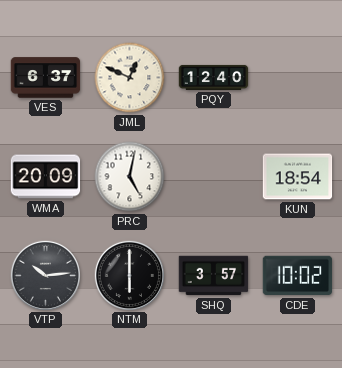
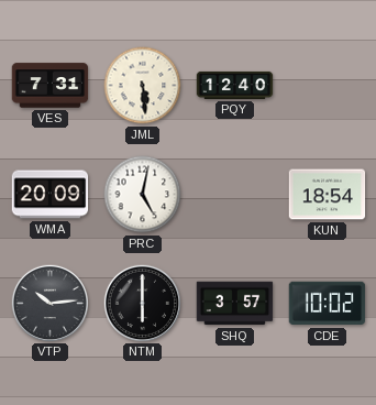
VES: 6:37 -> 7:31
JML: 12:49 -> 5:29
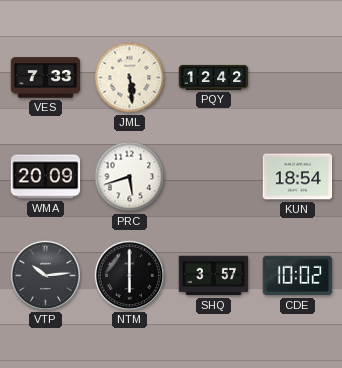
VES: 7:31 -> 7:33
PQY: 12:40 -> 12:42
PRC: 5:02 -> 5:42
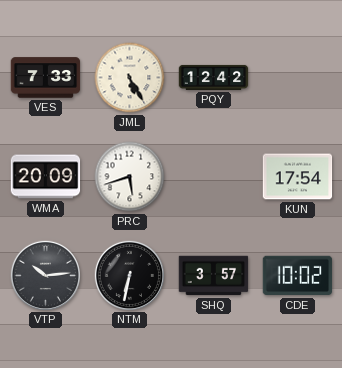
JML: 5:29 -> 5:25
KUN: 18:54 -> 17:54
NTM: 6:00 -> 6:32
